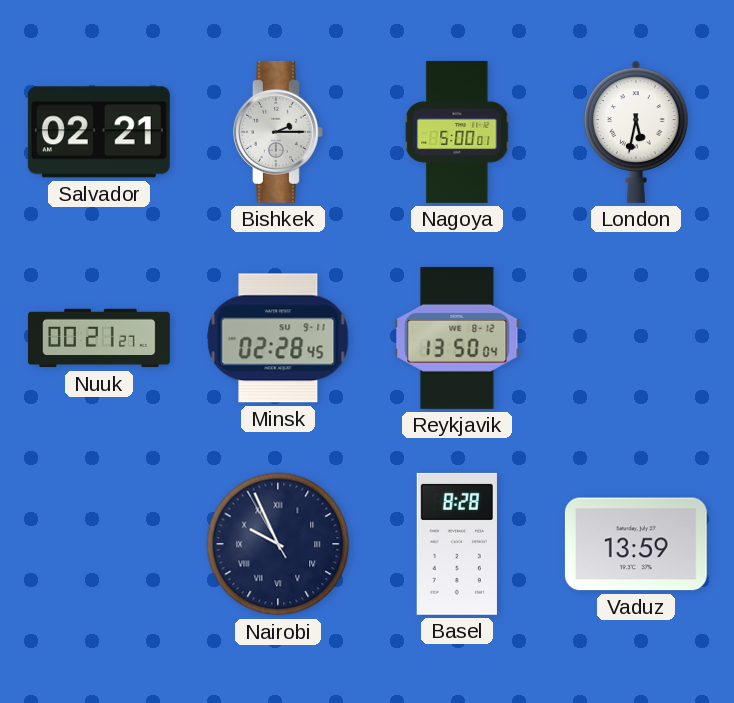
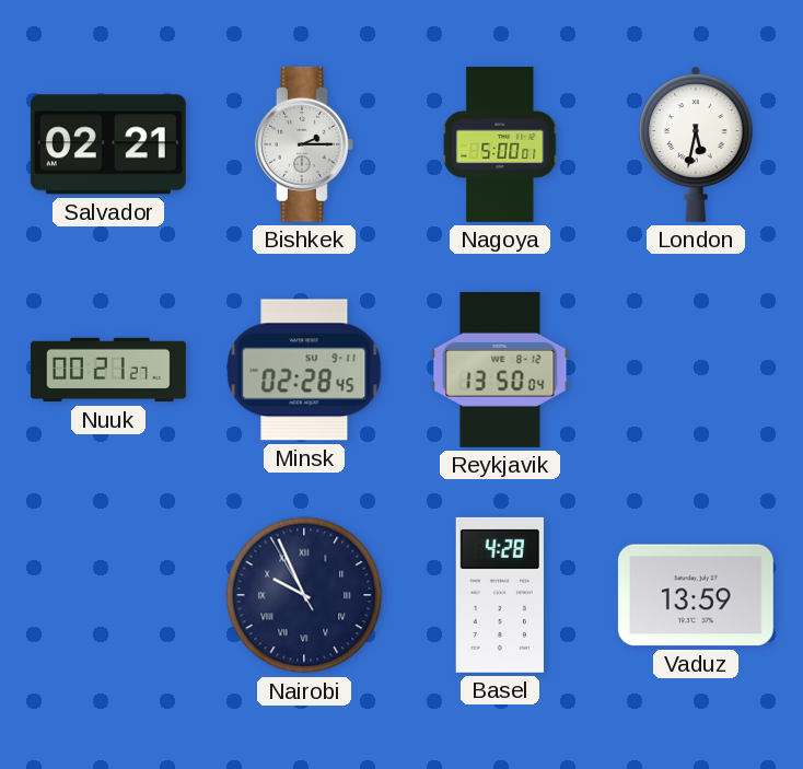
Basel: 8:28 -> 4:28
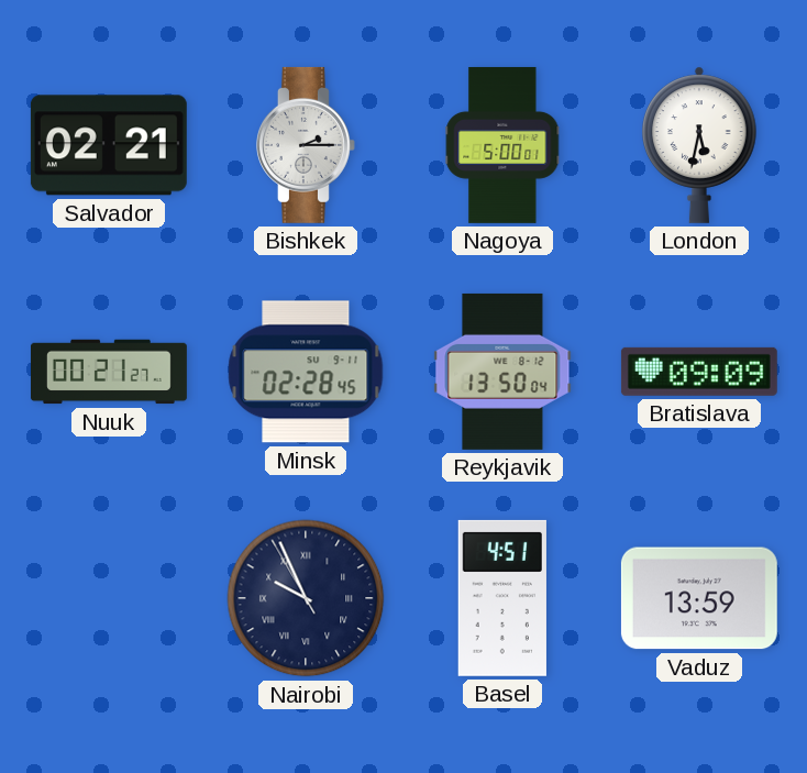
Bratislava: none -> 09:09
Basel: 4:28 -> 4:51
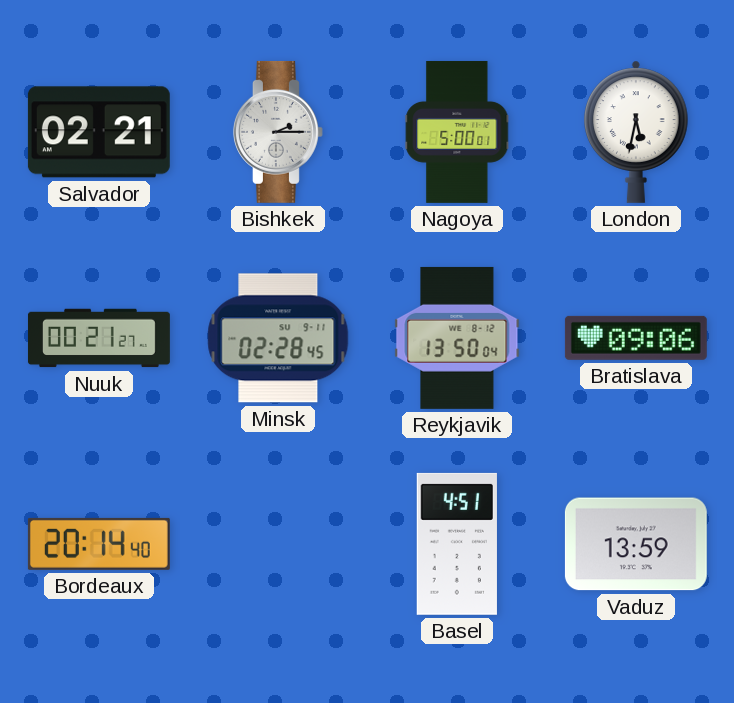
Bratislava: 09:09 -> 09:06
Bordeaux: none -> 20:14
Nairobi: 9:55 -> none
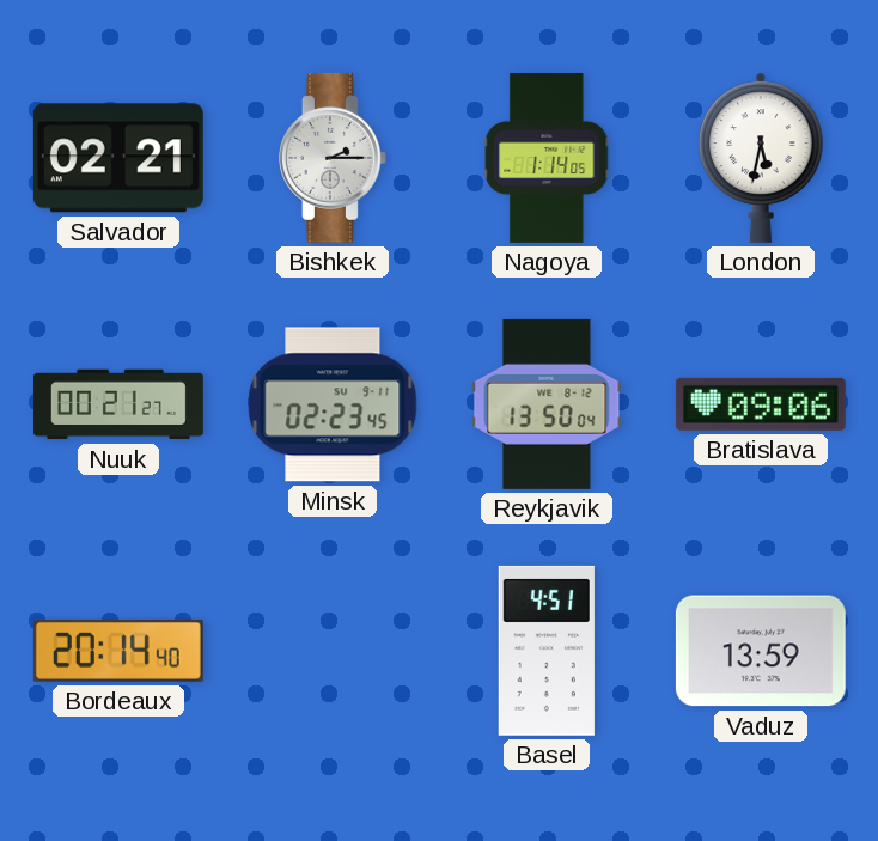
Nagoya: 5:00 -> 1:14
Minsk: 02:28 -> 02:23
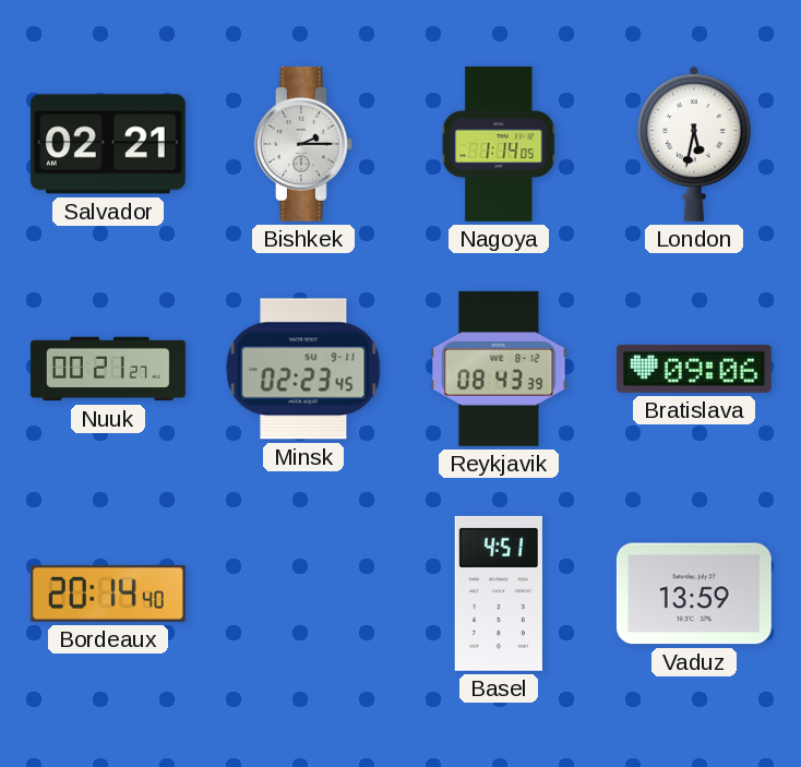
Reykjavik: 13:50 -> 08:43
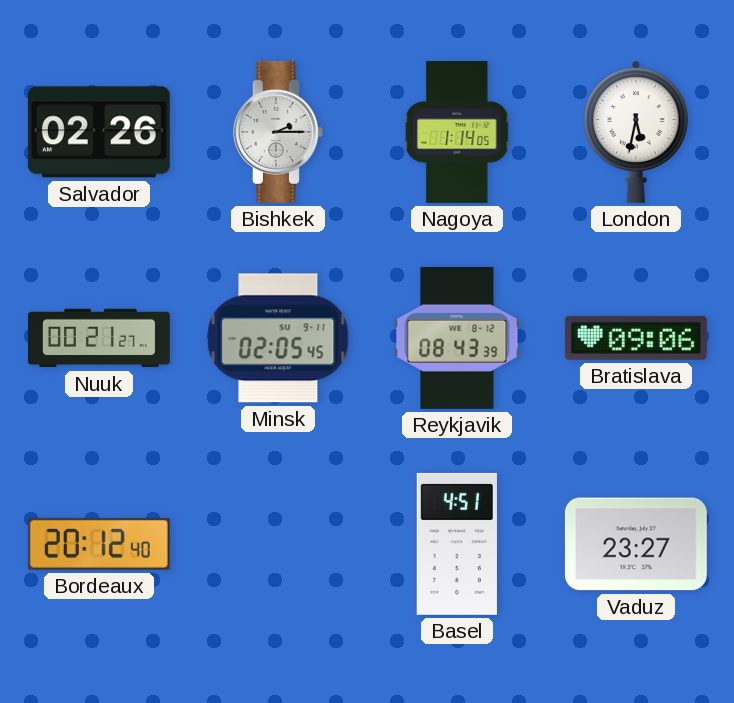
Salvador: 02:21 -> 02:26
Minsk: 02:23 -> 02:05
Bordeaux: 20:14 -> 20:12
Vaduz: 13:59 -> 23:27
